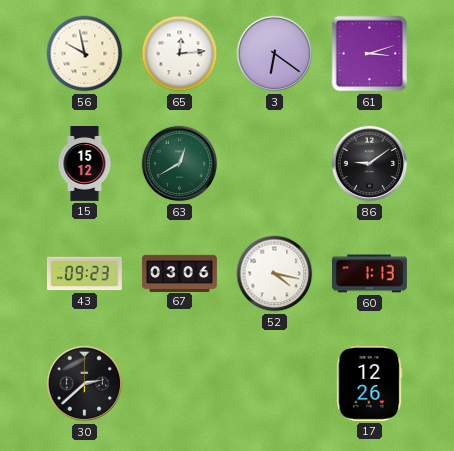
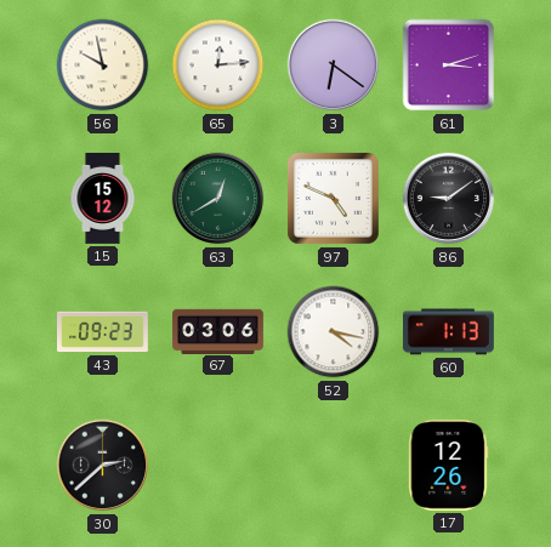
97: none -> 4:49
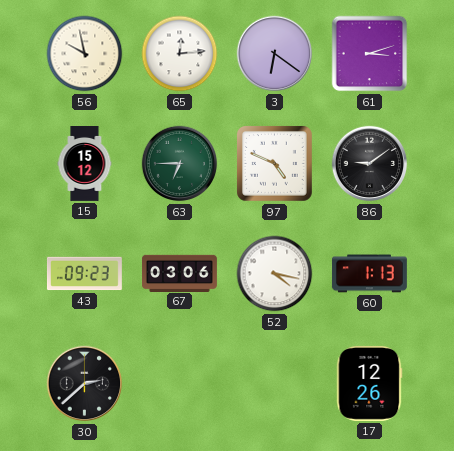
63: 12:40 -> 6:45
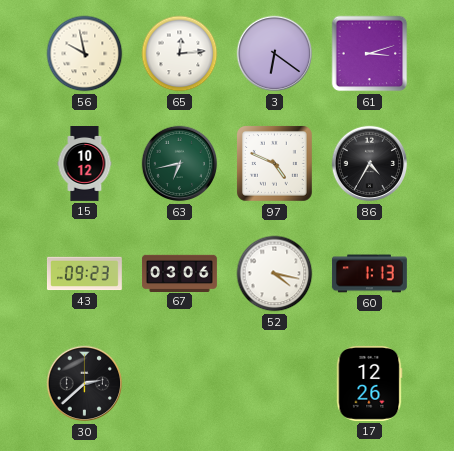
15: 15:12 -> 10:12
63: 6:45 -> 6:43
86: 9:09 -> 4:35
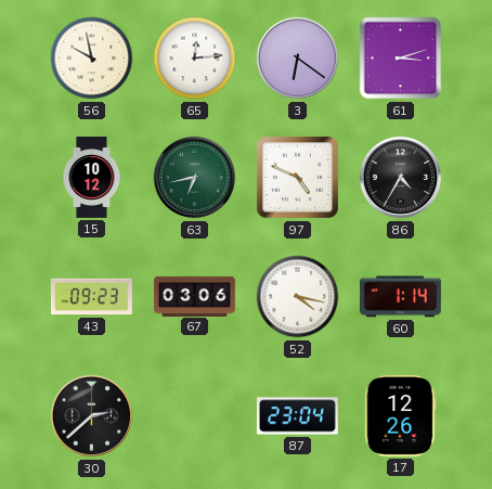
60: 1:13 -> 1:14
87: none -> 23:04
